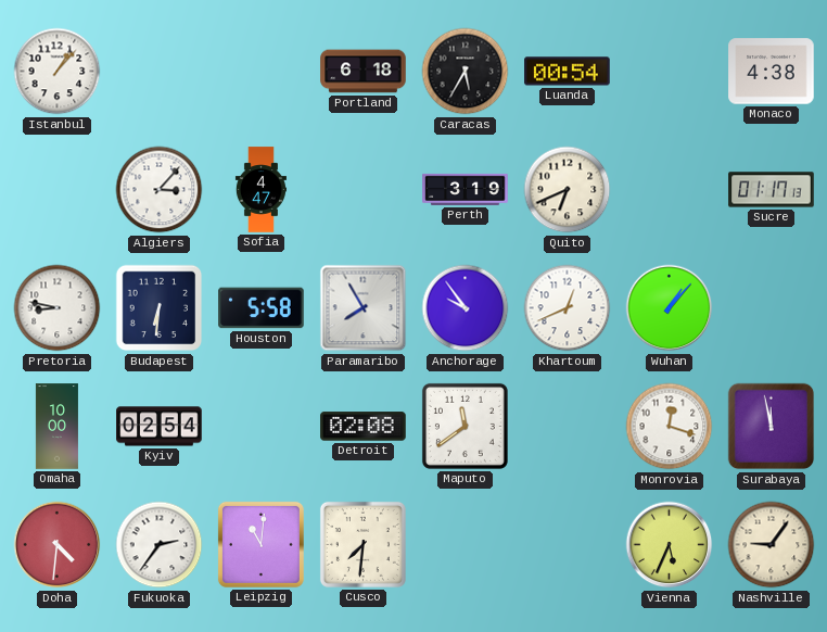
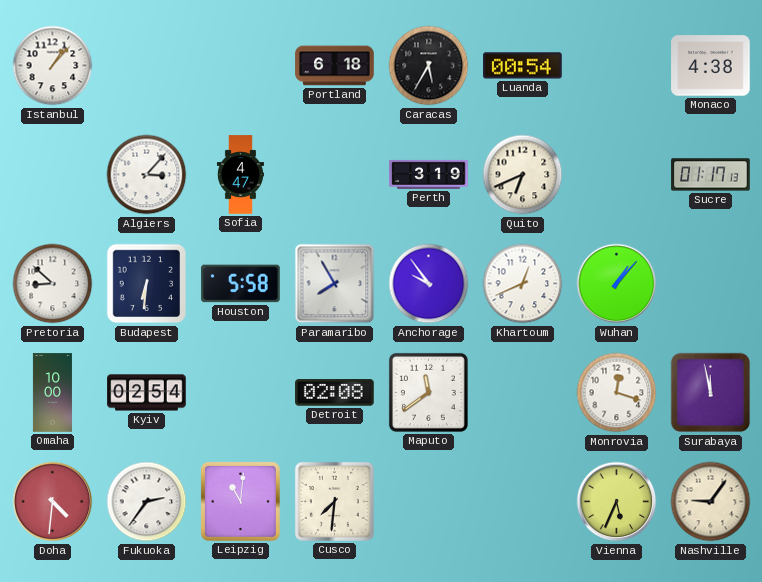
Pretoria: 8:47 -> 8:52
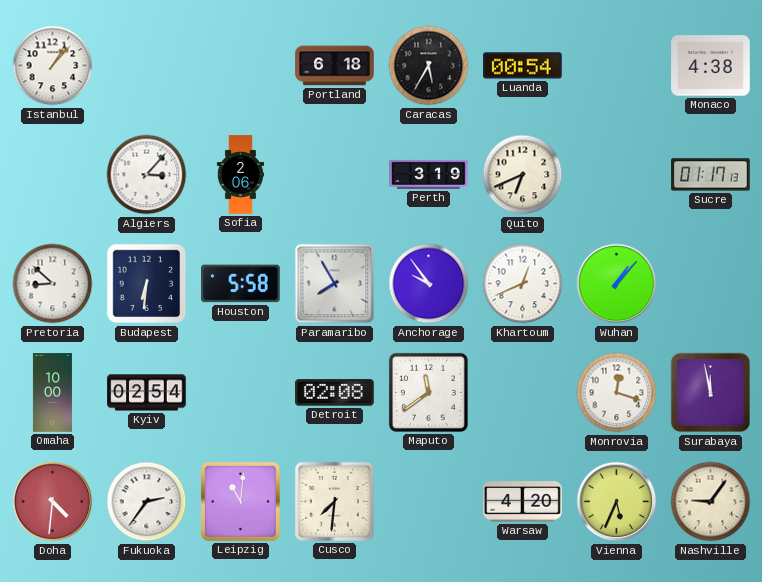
Sofia: 4:47 -> 2:06
Warsaw: none -> 4:20
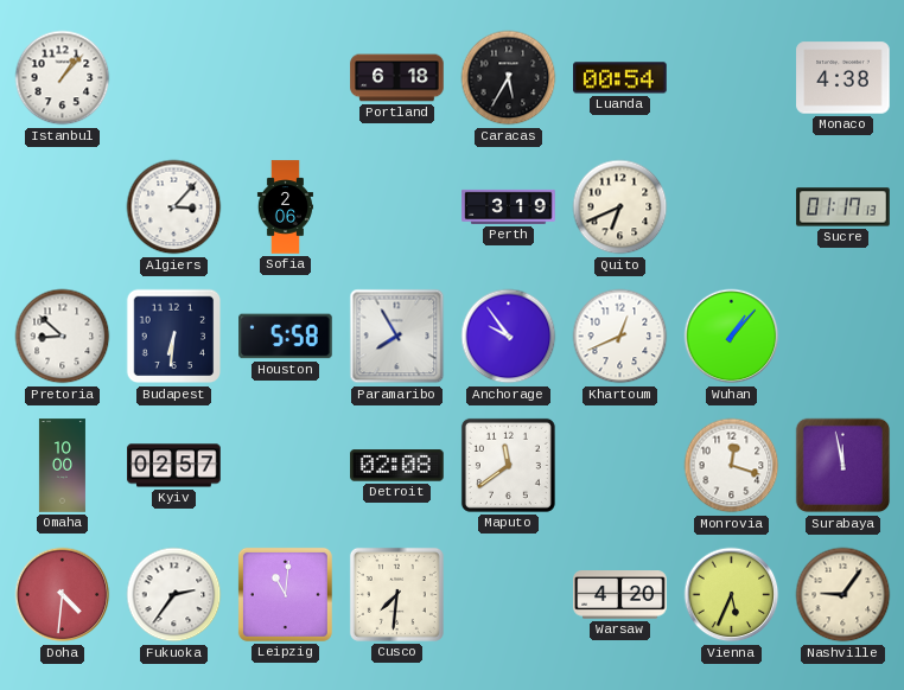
Kyiv: 02:54 -> 02:57
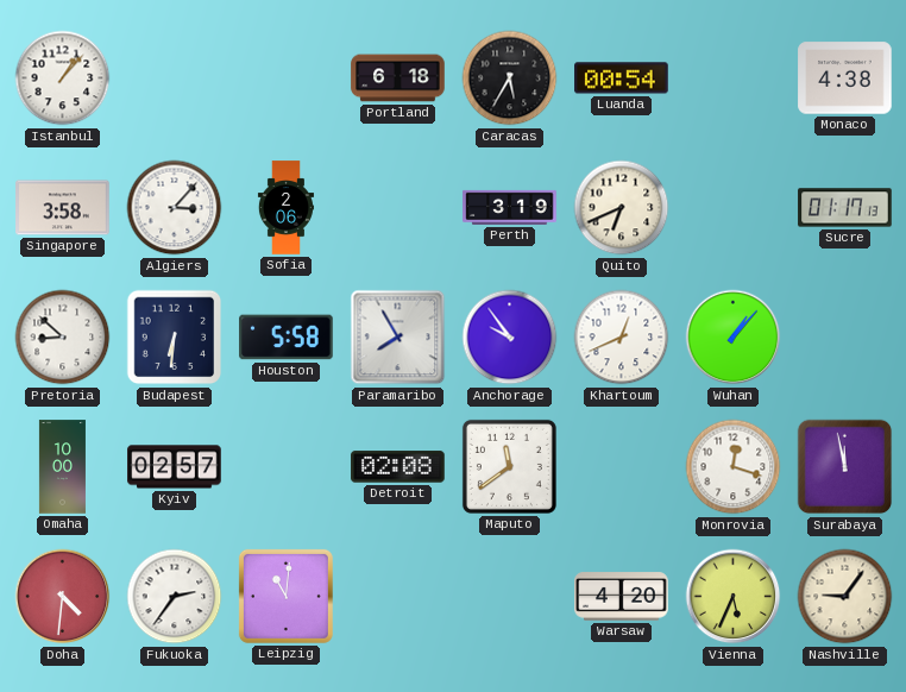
Singapore: none -> 3:58
Cusco: 7:31 -> none
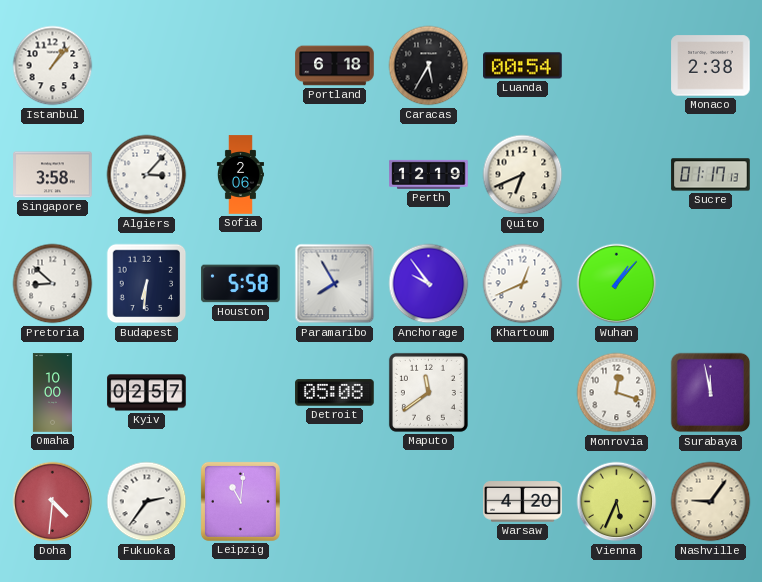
Monaco: 4:38 -> 2:38
Perth: 3:19 -> 12:19
Detroit: 02:08 -> 05:08
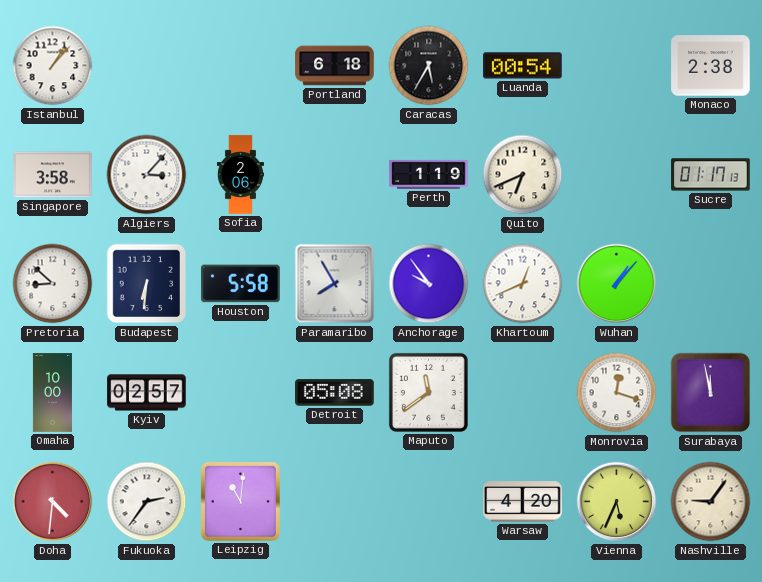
Perth: 12:19 -> 1:19
